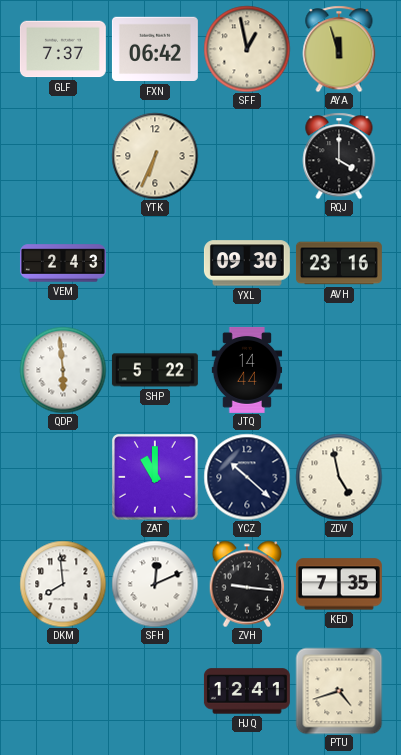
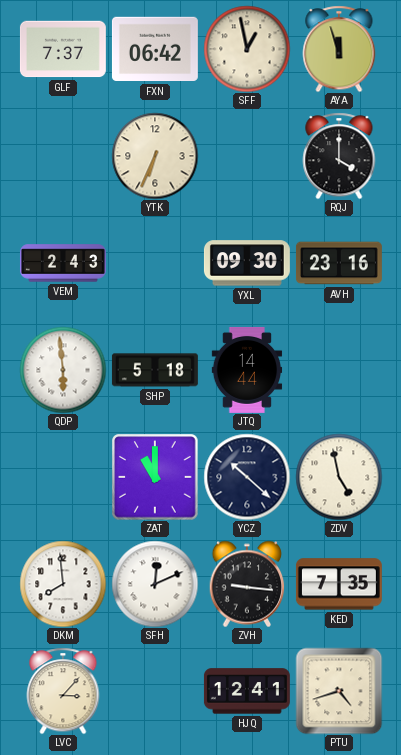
SHP: 5:22 -> 5:18
LVC: none -> 3:07
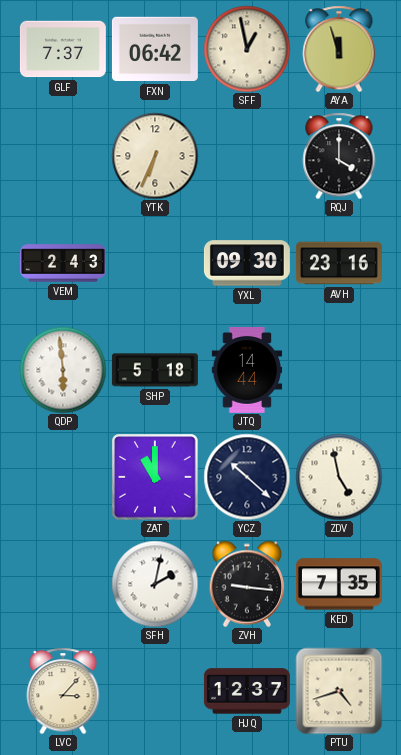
DKM: 7:59 -> none
SFH: 12:11 -> 2:02
HJQ: 12:41 -> 12:37
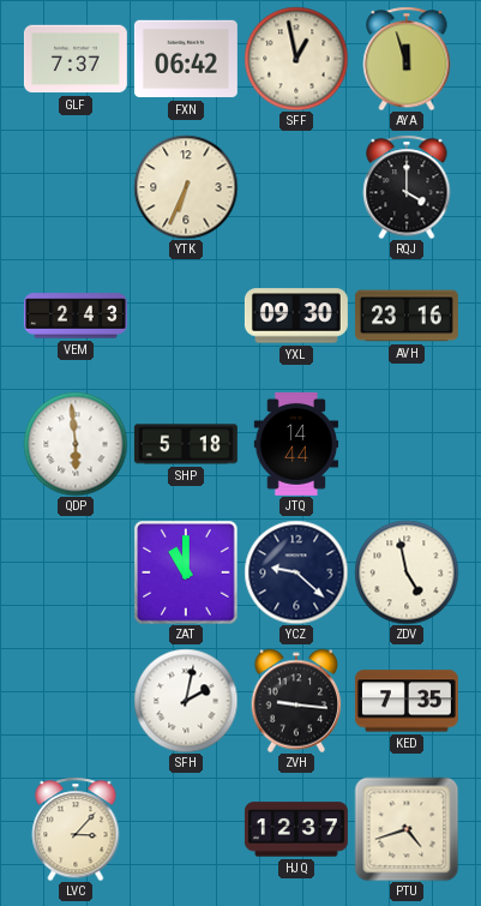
YCZ: 10:22 -> 9:22
